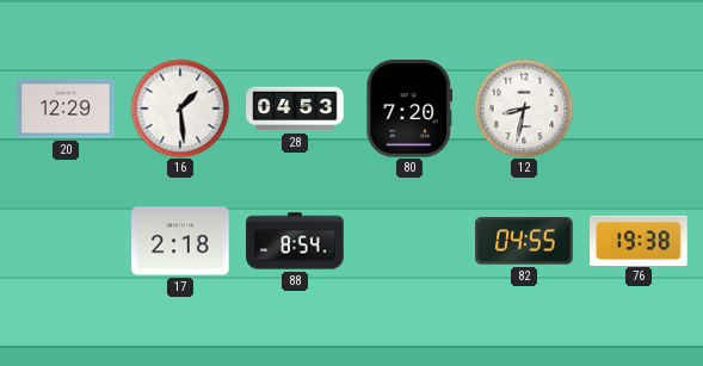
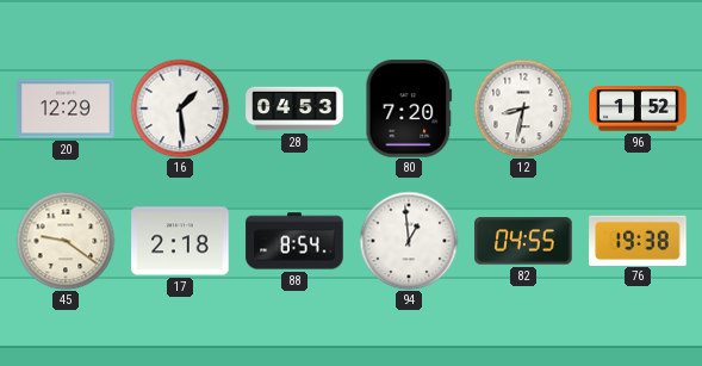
96: none -> 1:52
45: none -> 9:21
94: none -> 12:59
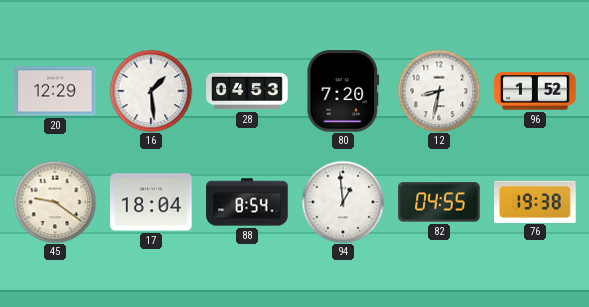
17: 2:18 -> 18:04
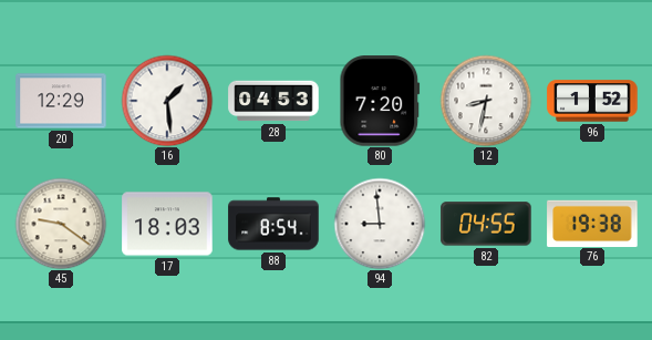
17: 18:04 -> 18:03
94: 12:59 -> 8:59
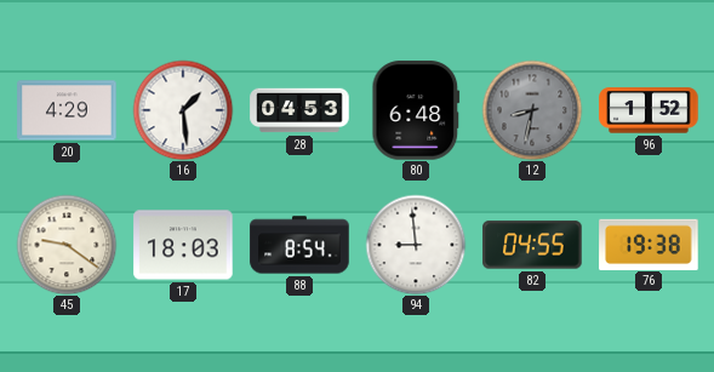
20: 12:29 -> 4:29
80: 7:20 -> 6:48
12 dial: white -> grey
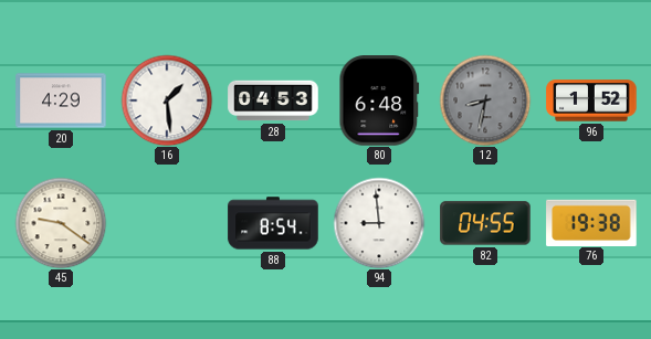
17: 18:03 -> none
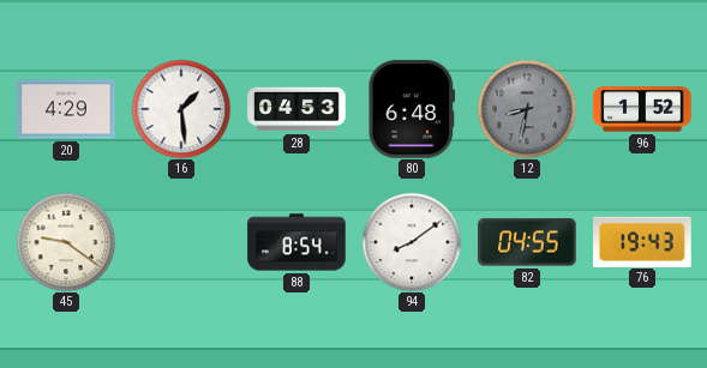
94: 8:59 -> 8:09
76: 19:38 -> 19:43
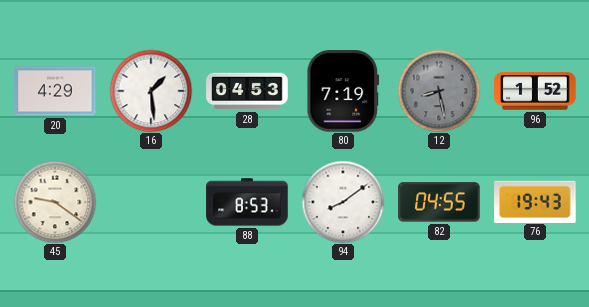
80: 6:48 -> 7:19
12: 8:32 -> 8:28
88: 8:54 -> 8:53
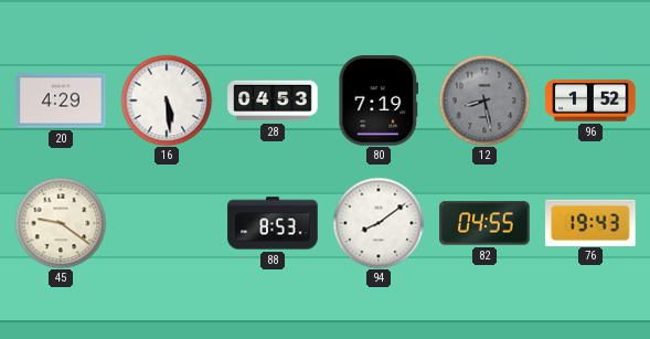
16: 1:29 -> 5:29
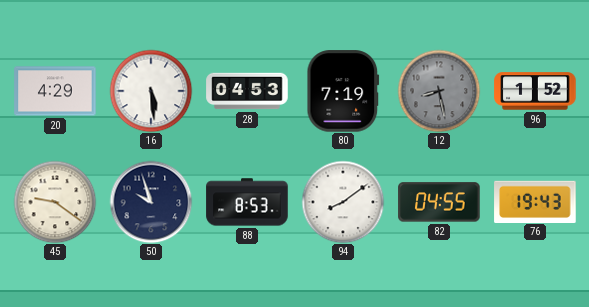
50: none -> 9:57
